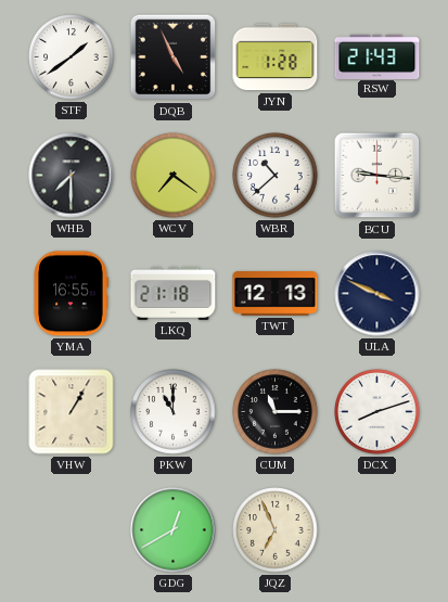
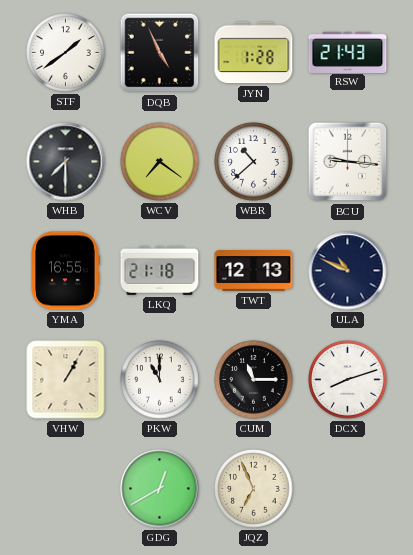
ULA: 3:49 -> 10:49
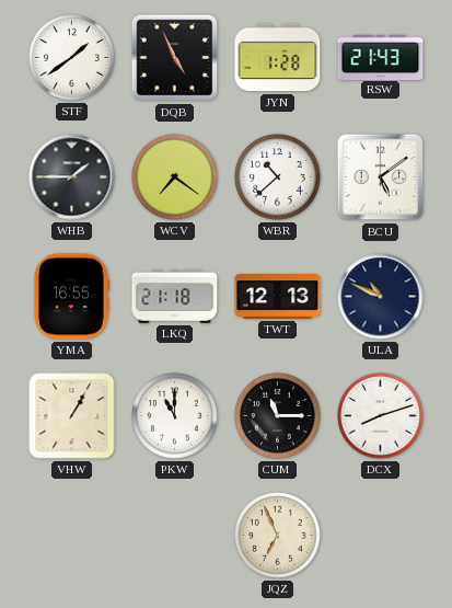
WHB: 7:30 -> 1:45
BCU: 9:16 -> 5:09
GDG: 12:40 -> none
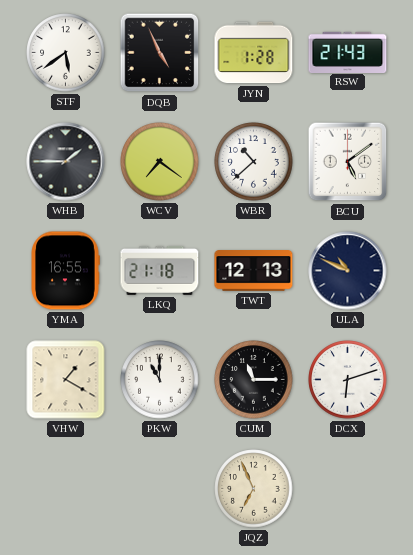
STF: 1:39 -> 5:39
VHW: 1:05 -> 1:20
DCX: 8:12 -> 6:12
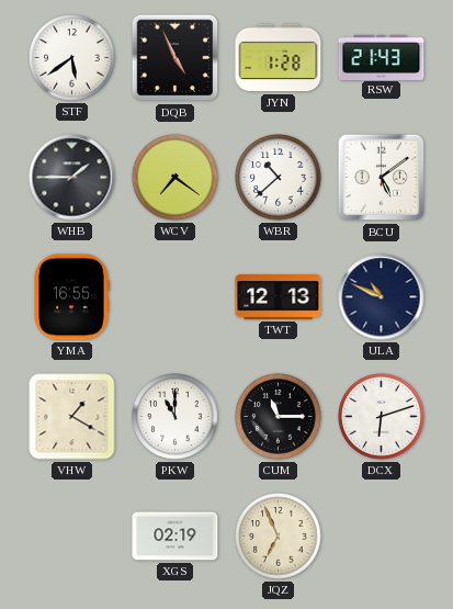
LKQ: 21:18 -> none
XGS: none -> 02:19
